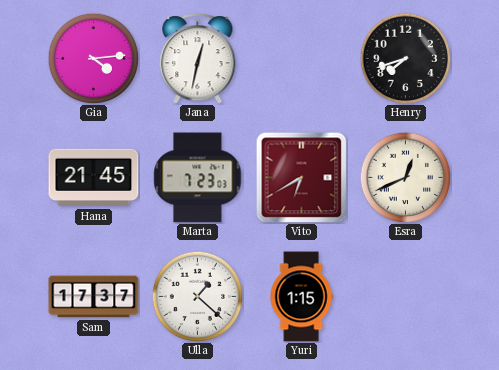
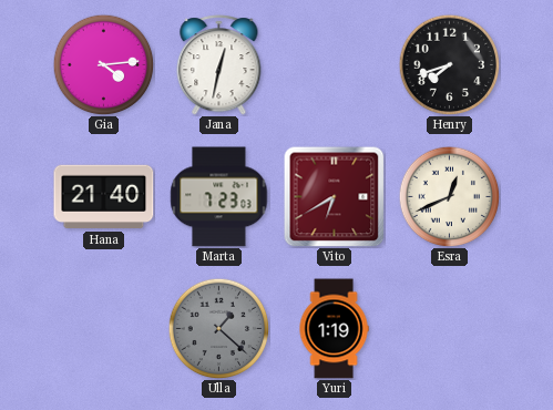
Hana: 21:45 -> 21:40
Sam: 17:37 -> none
Ulla dial: white -> grey
Yuri: 1:15 -> 1:19
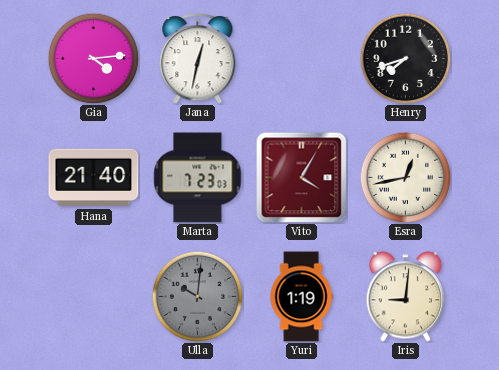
Vito: 6:40 -> 4:05
Esra: 12:41 -> 12:43
Ulla: 1:22 -> 10:01
Iris: none -> 9:01
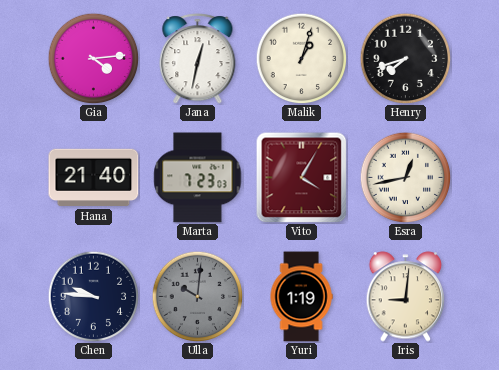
Malik: none -> 1:03
Chen: none -> 9:46
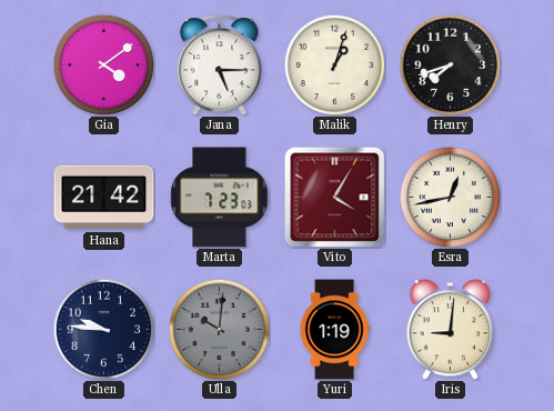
Gia: 4:14 -> 4:09
Jana: 12:32 -> 5:15
Hana: 21:40 -> 21:42
